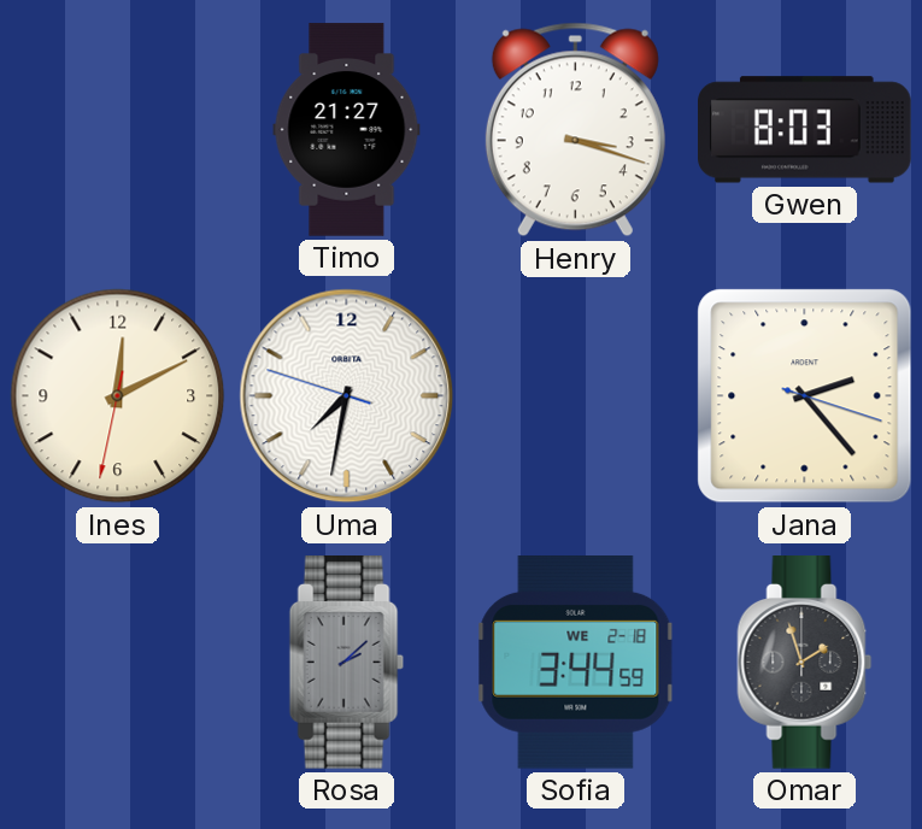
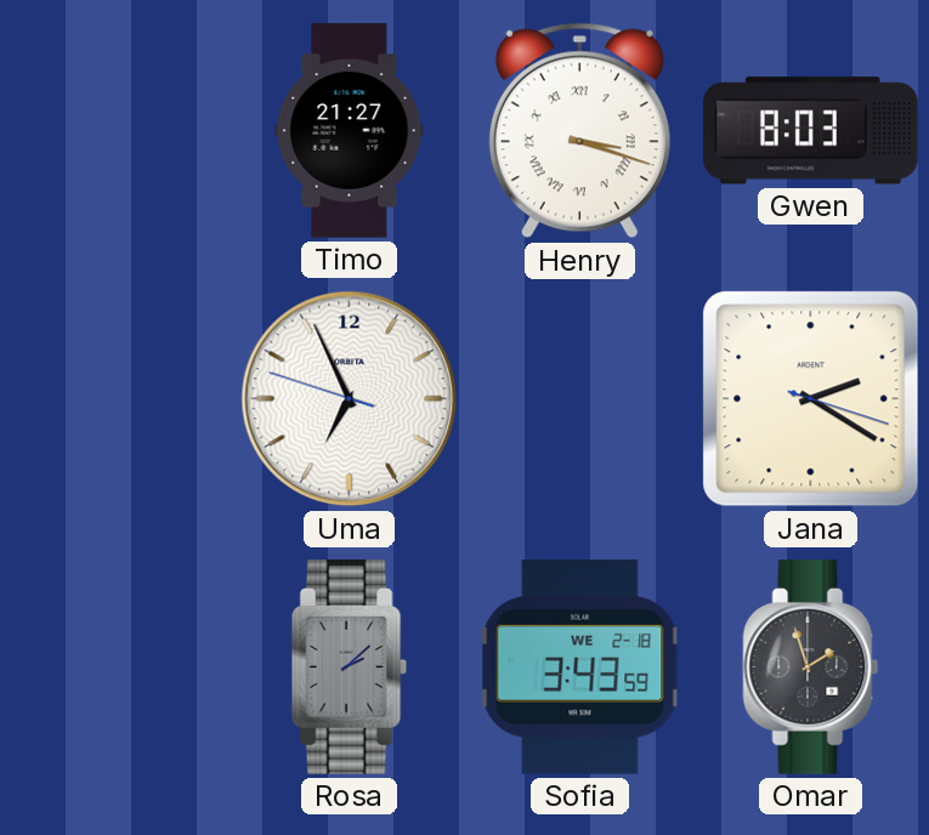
Henry numerals: Arabic -> Roman
Ines: 12:10 -> none
Uma: 7:31 -> 6:55
Jana: 2:23 -> 2:20
Sofia: 3:44 -> 3:43
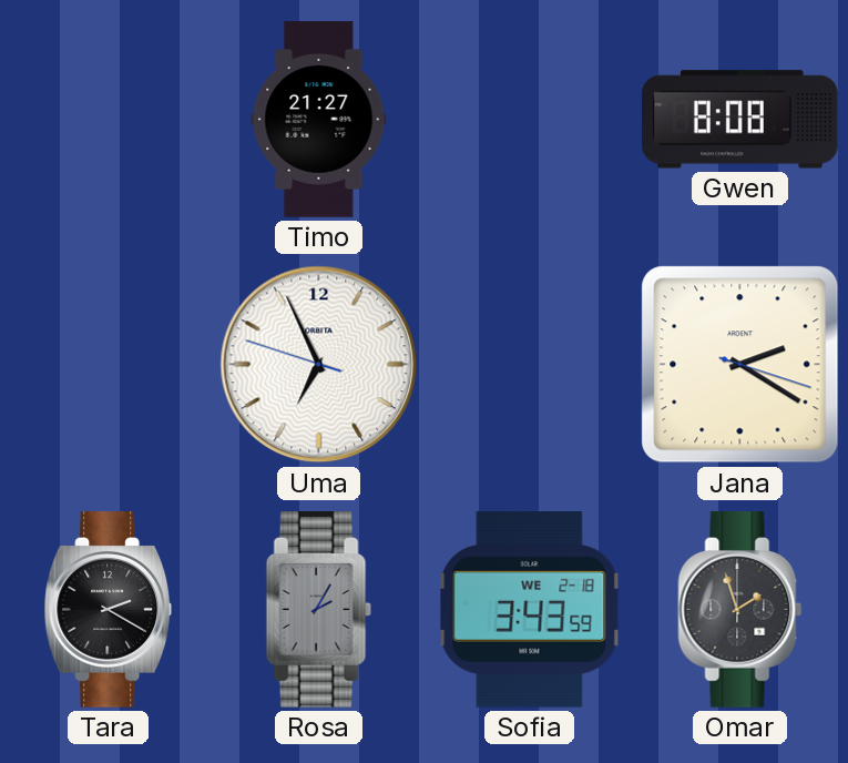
Henry: 3:18 -> none
Gwen: 8:03 -> 8:08
Tara: none -> 2:20
Rosa: 2:08 -> 2:05
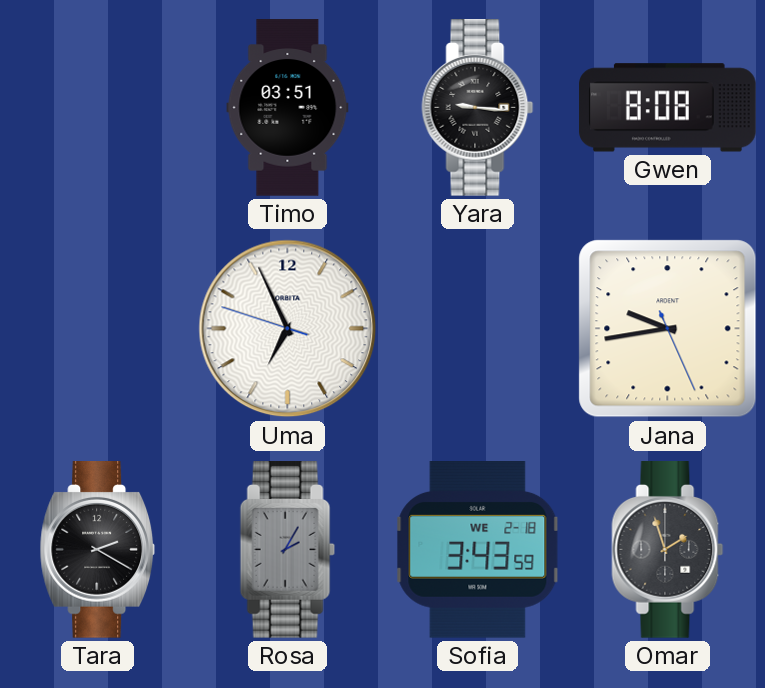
Timo: 21:27 -> 03:51
Yara: none -> 9:16
Jana: 2:20 -> 9:43
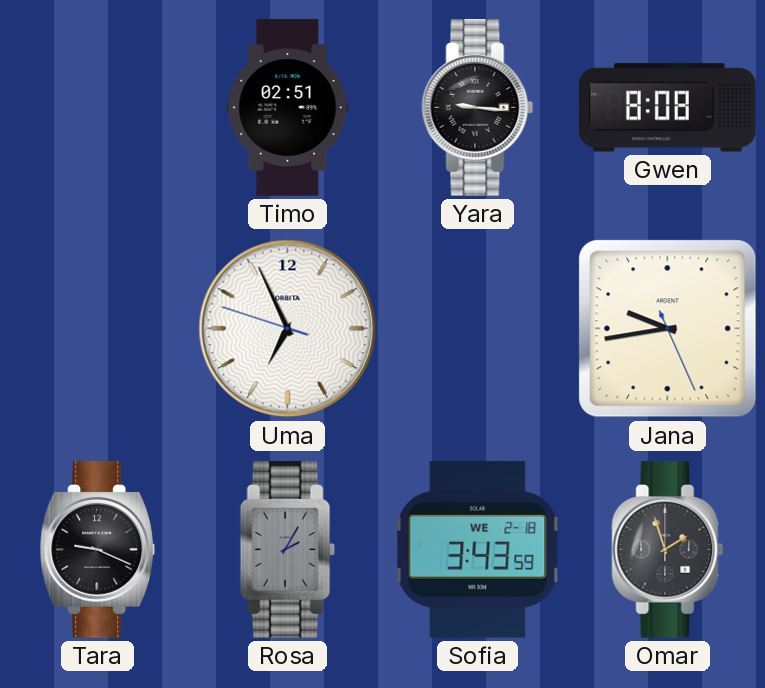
Timo: 03:51 -> 02:51
Tara: 2:20 -> 9:19
